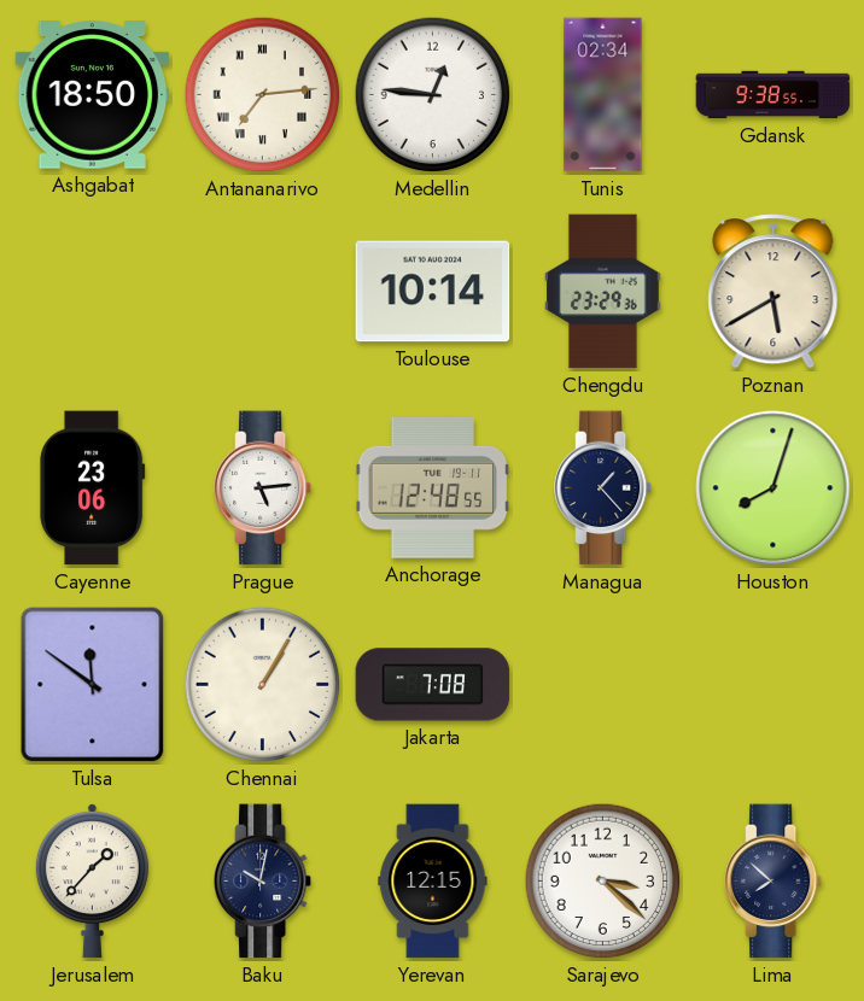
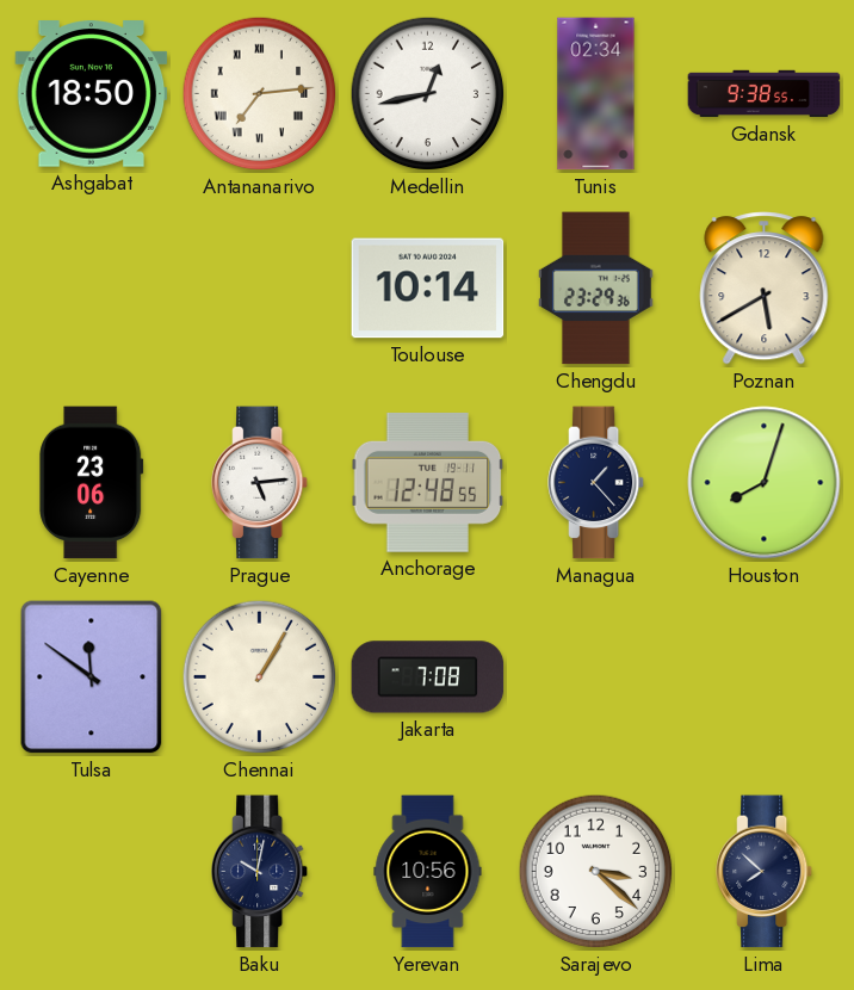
Medellin: 12:46 -> 12:43
Jerusalem: 1:37 -> none
Yerevan: 12:15 -> 10:56
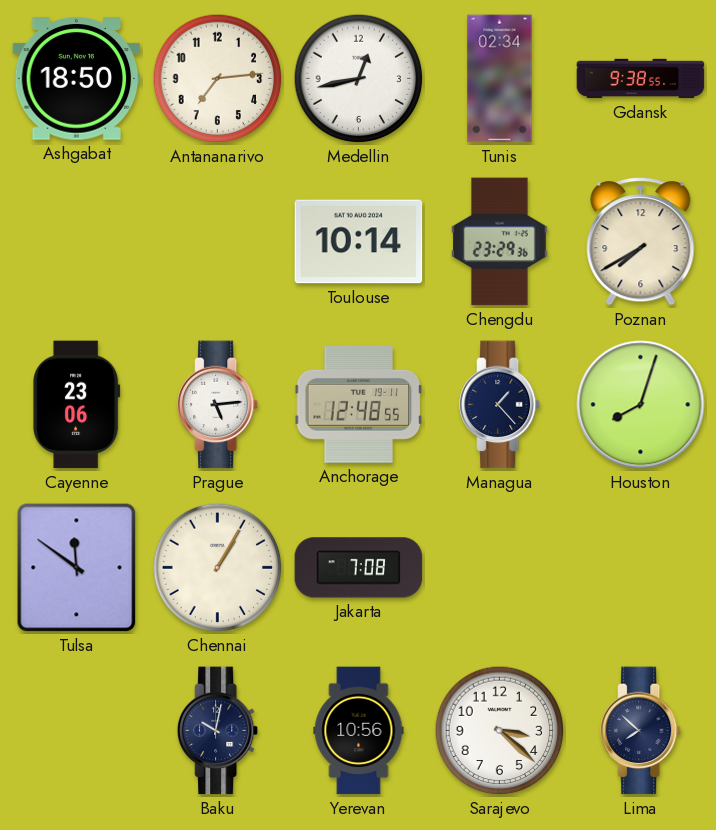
Antananarivo numerals: Roman -> Arabic
Poznan: 5:40 -> 7:40
